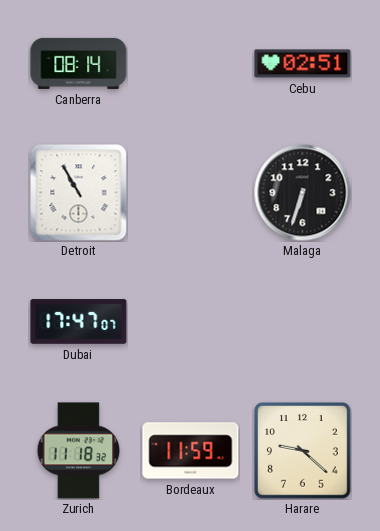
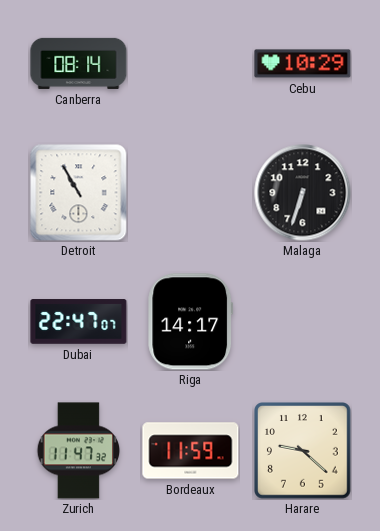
Cebu: 02:51 -> 10:29
Dubai: 17:47 -> 22:47
Riga: none -> 14:17
Zurich: 11:18 -> 11:47
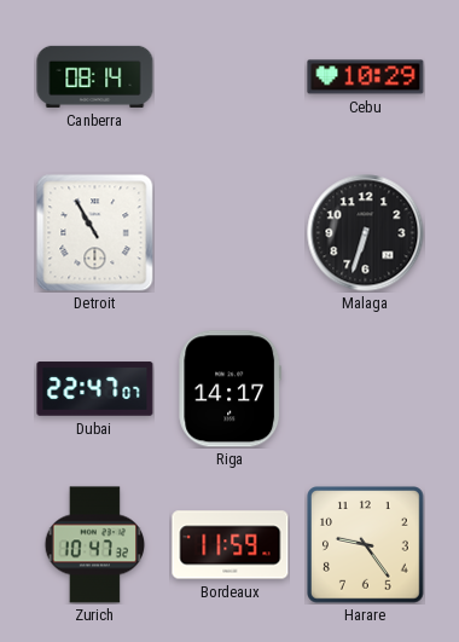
Zurich: 11:47 -> 10:47
Harare: 9:22 -> 9:24
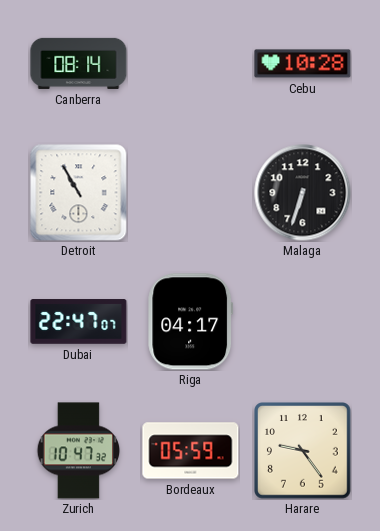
Cebu: 10:29 -> 10:28
Riga: 14:17 -> 04:17
Bordeaux: 11:59 -> 05:59
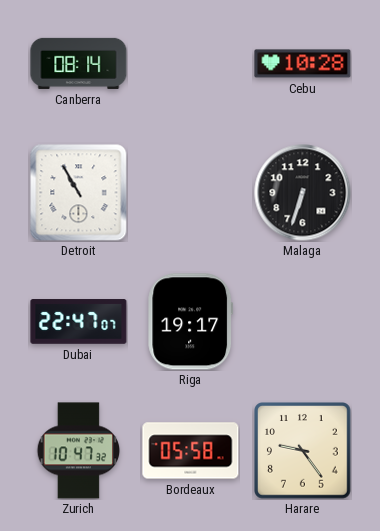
Riga: 04:17 -> 19:17
Bordeaux: 05:59 -> 05:58
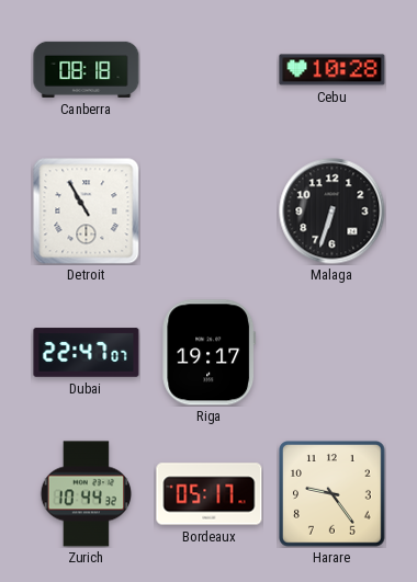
Canberra: 08:14 -> 08:18
Zurich: 10:47 -> 10:44
Bordeaux: 05:58 -> 05:17
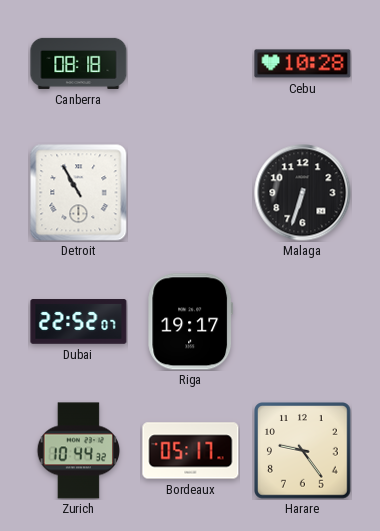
Dubai: 22:47 -> 22:52
